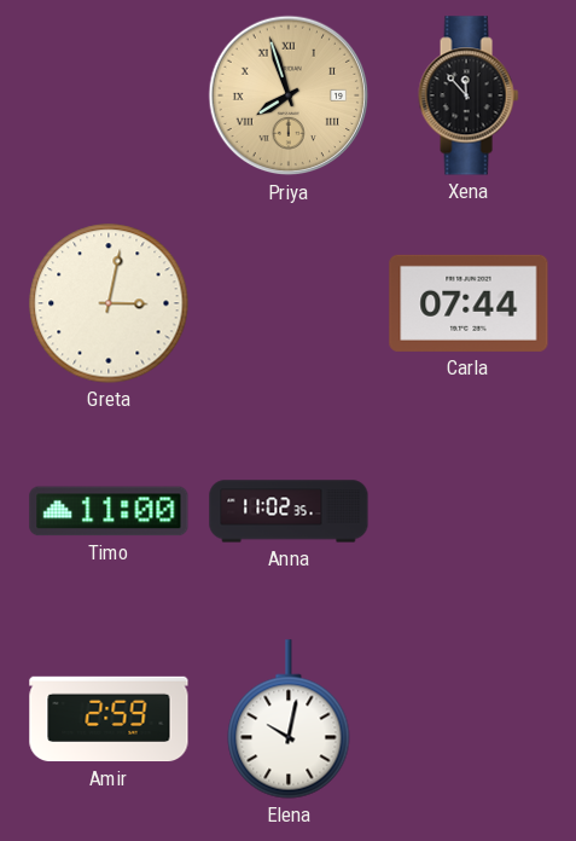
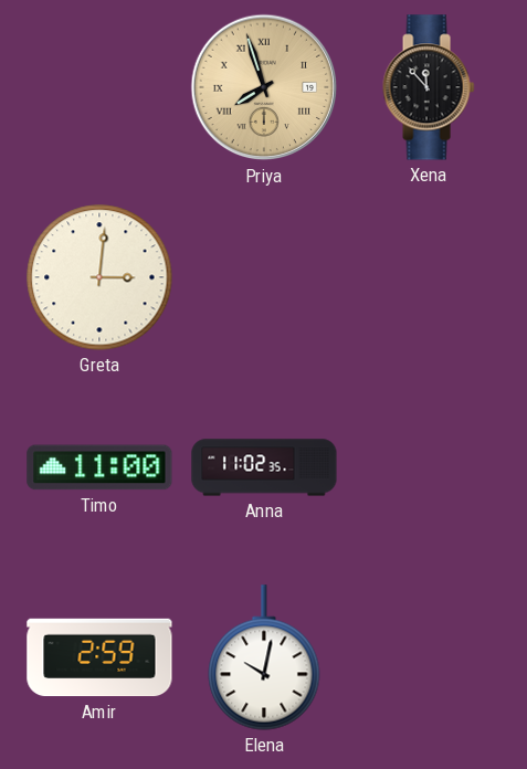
Greta: 3:02 -> 3:01
Carla: 07:44 -> none
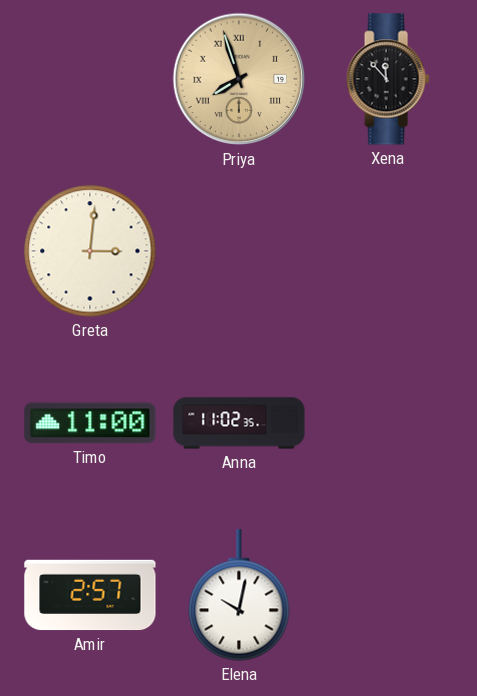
Amir: 2:59 -> 2:57
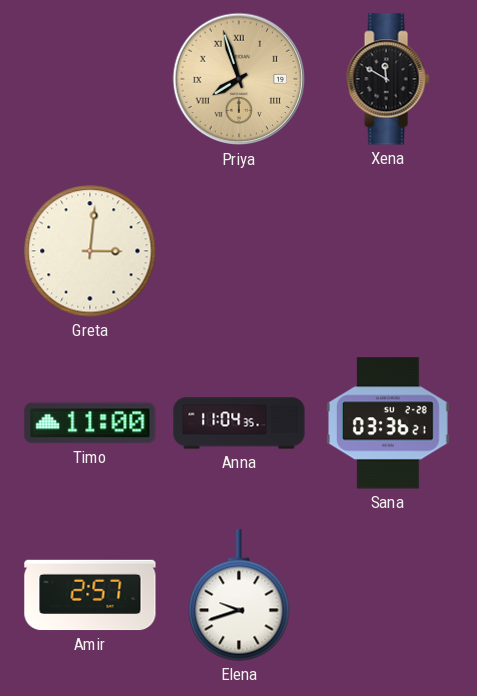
Xena: 11:53 -> 11:50
Anna: 11:02 -> 11:04
Sana: none -> 03:36
Elena: 10:02 -> 9:42
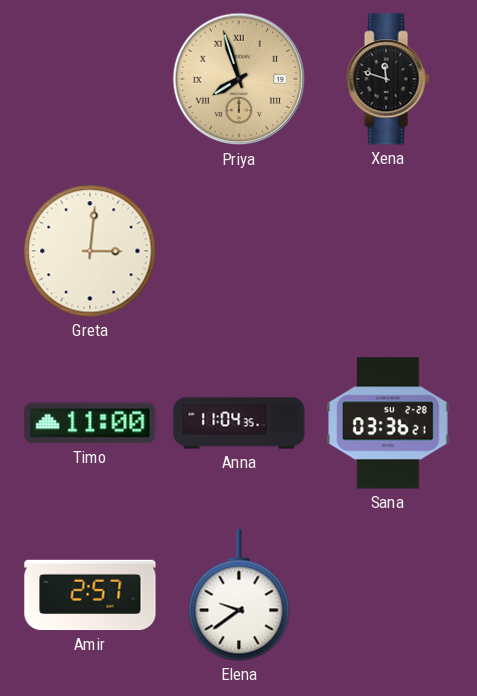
Xena: 11:50 -> 11:48
Elena: 9:42 -> 9:39
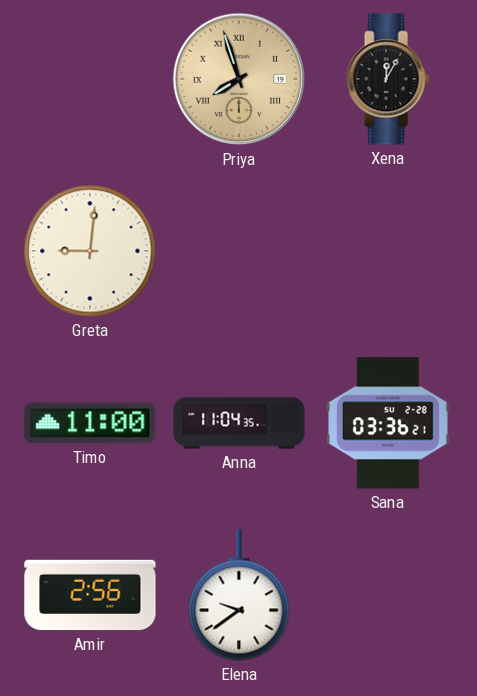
Xena: 11:48 -> 12:05
Greta: 3:01 -> 9:01
Amir: 2:57 -> 2:56
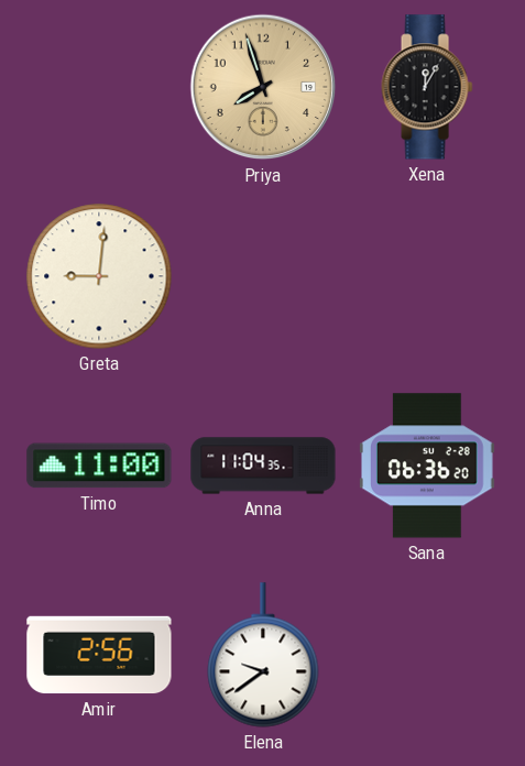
Priya numerals: Roman -> Arabic
Sana: 03:36 -> 06:36
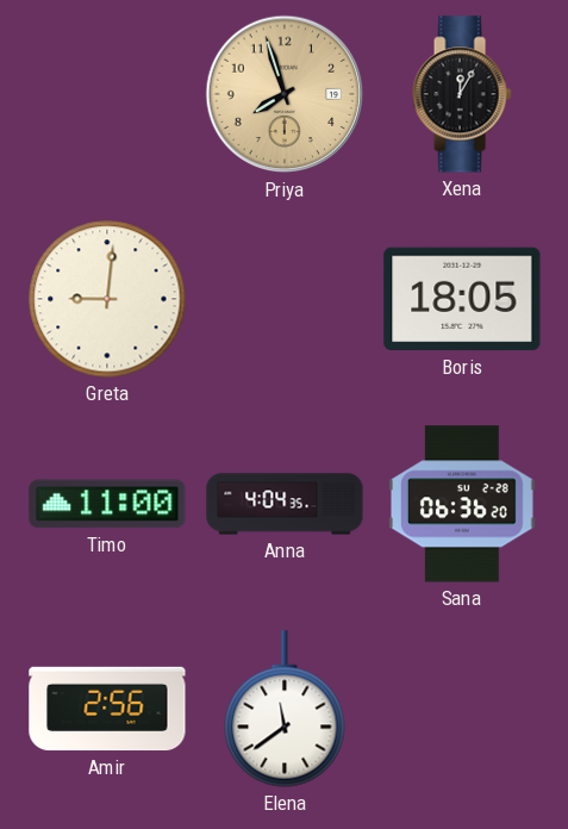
Boris: none -> 18:05
Anna: 11:04 -> 4:04
Elena: 9:39 -> 11:39
